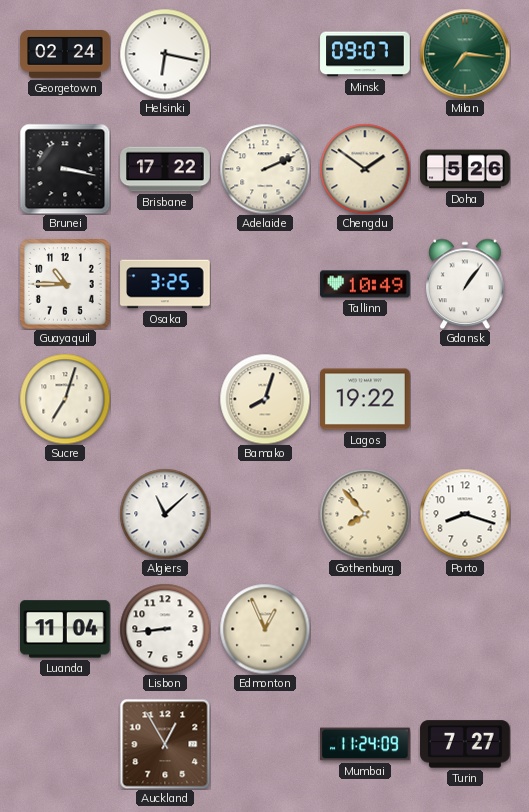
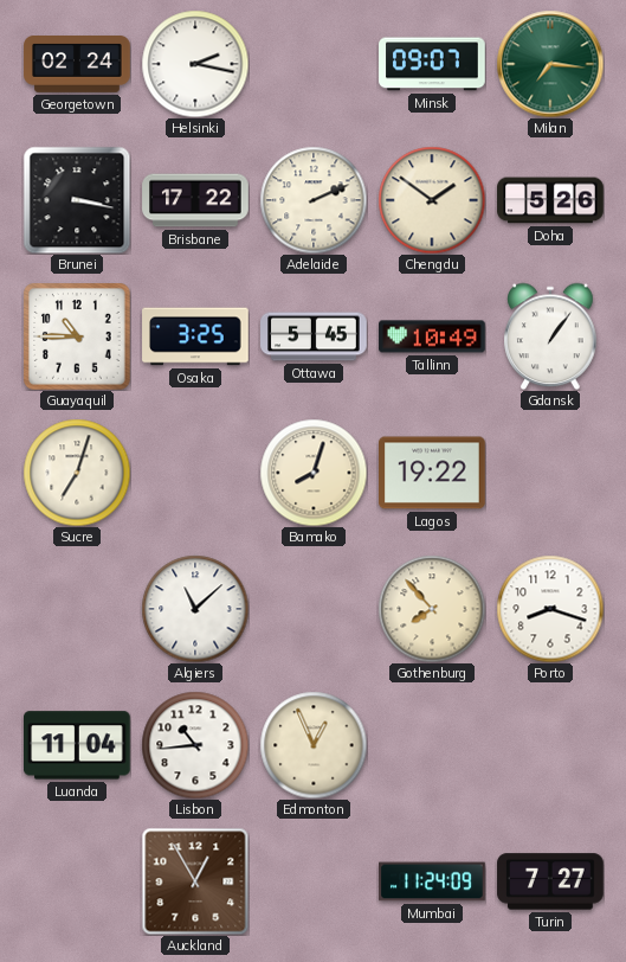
Helsinki: 6:17 -> 2:17
Ottawa: none -> 5:45
Lisbon: 8:44 -> 10:44
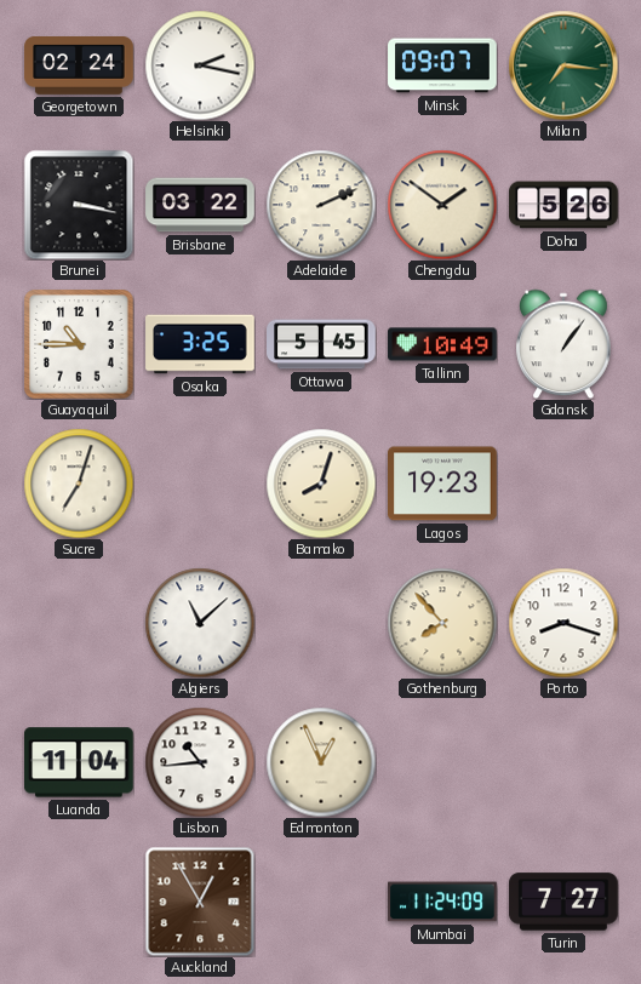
Brisbane: 17:22 -> 03:22
Lagos: 19:22 -> 19:23
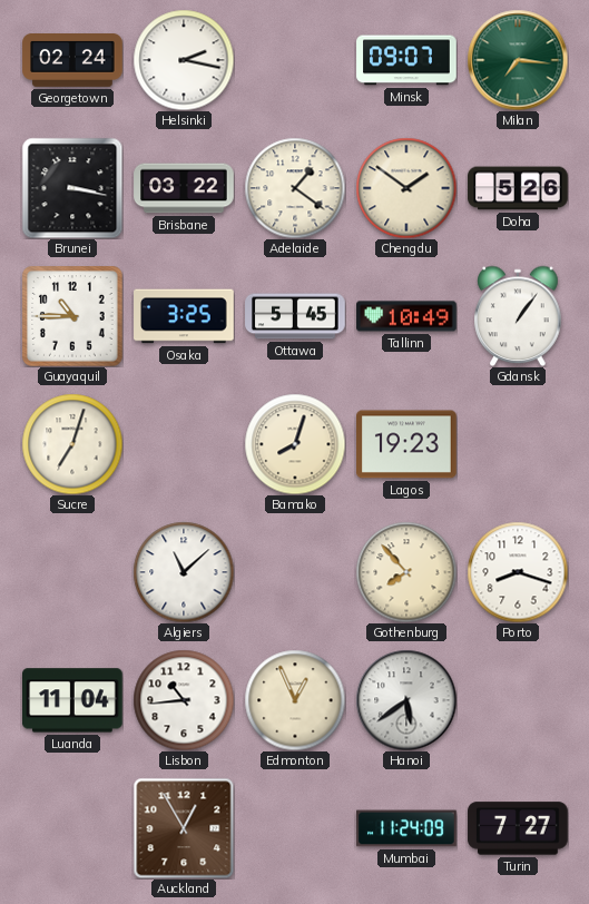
Adelaide: 2:11 -> 1:21
Hanoi: none -> 5:39
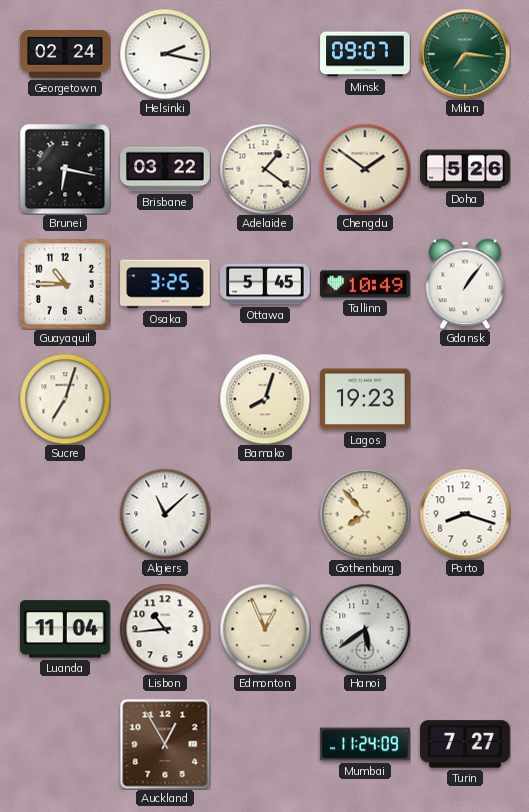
Brunei: 3:17 -> 6:17
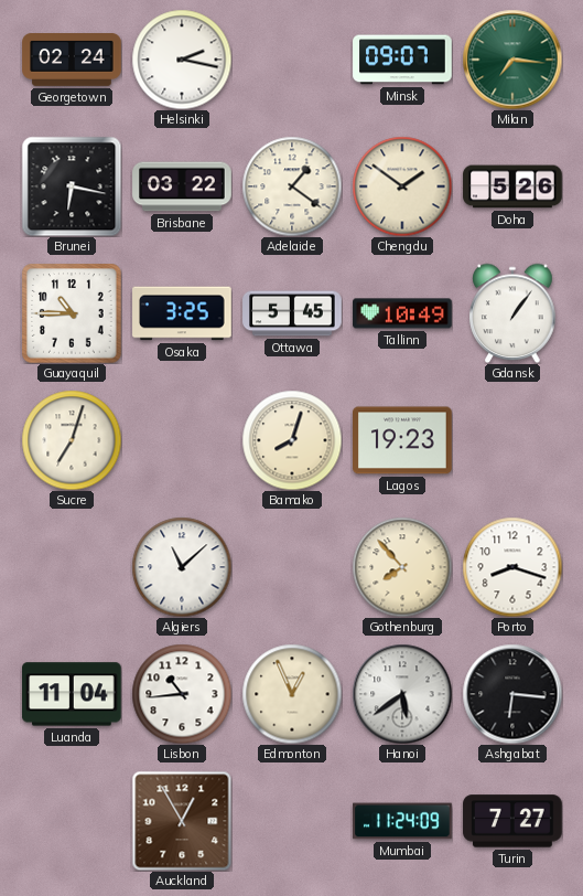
Ashgabat: none -> 6:16
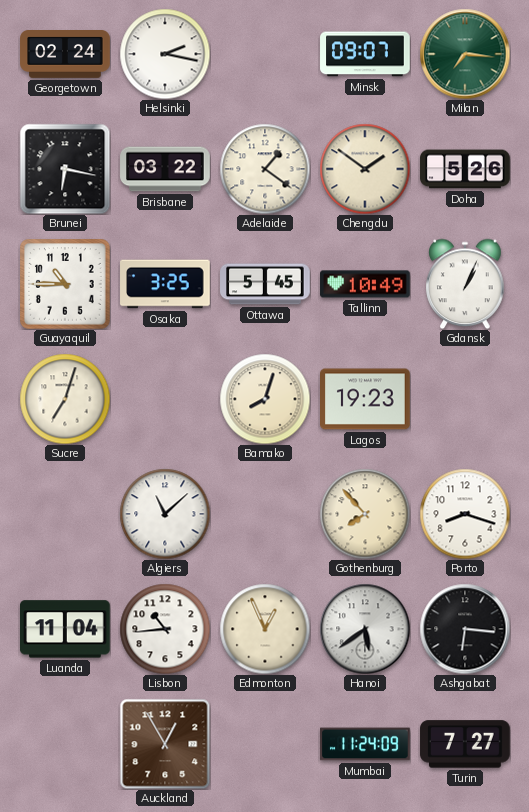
Gdansk: 1:06 -> 1:04
